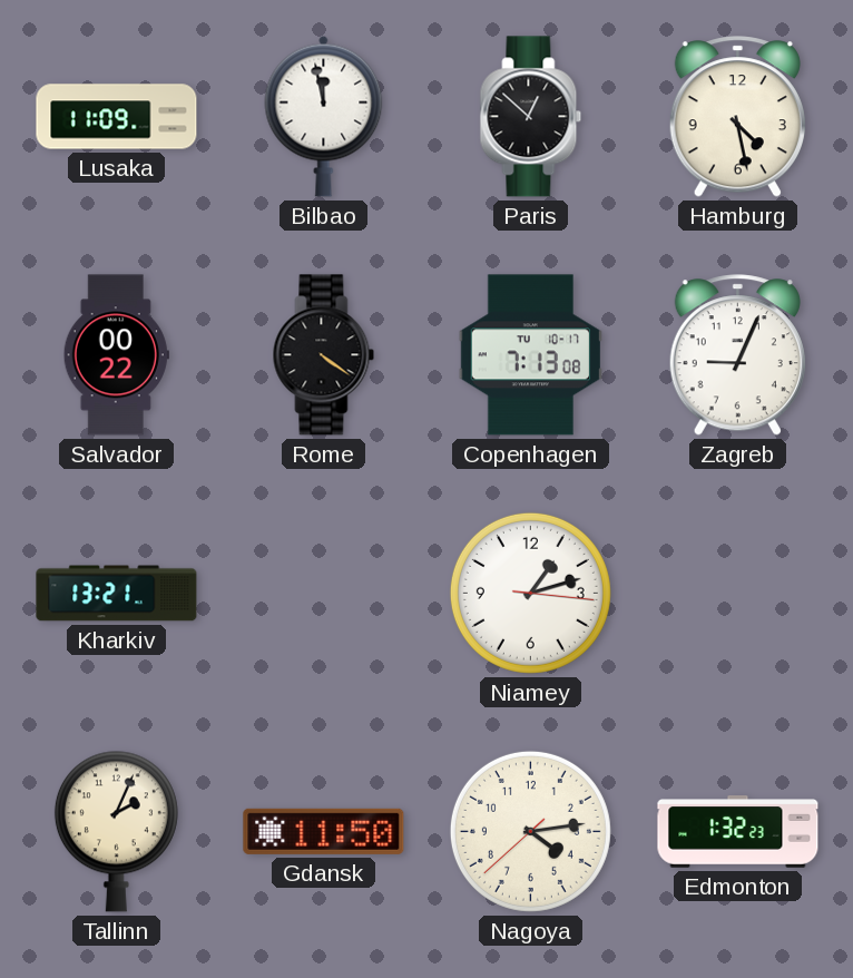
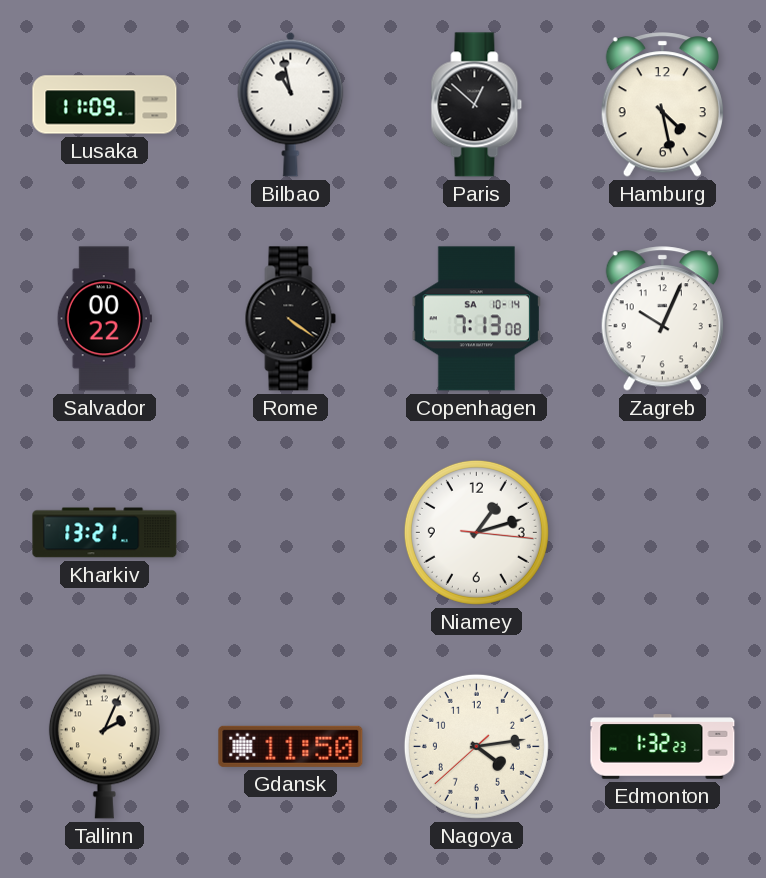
Bilbao: 11:58 -> 10:58
Copenhagen date: TU 10-17 -> SA 10-14
Zagreb: 9:04 -> 10:04
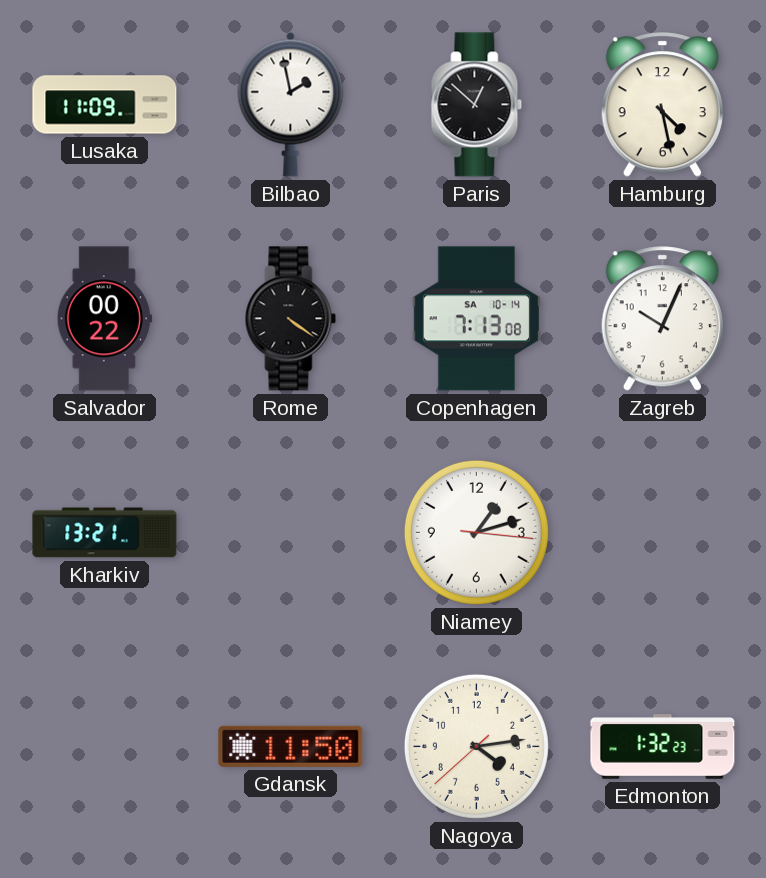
Bilbao: 10:58 -> 1:58
Tallinn: 2:04 -> none
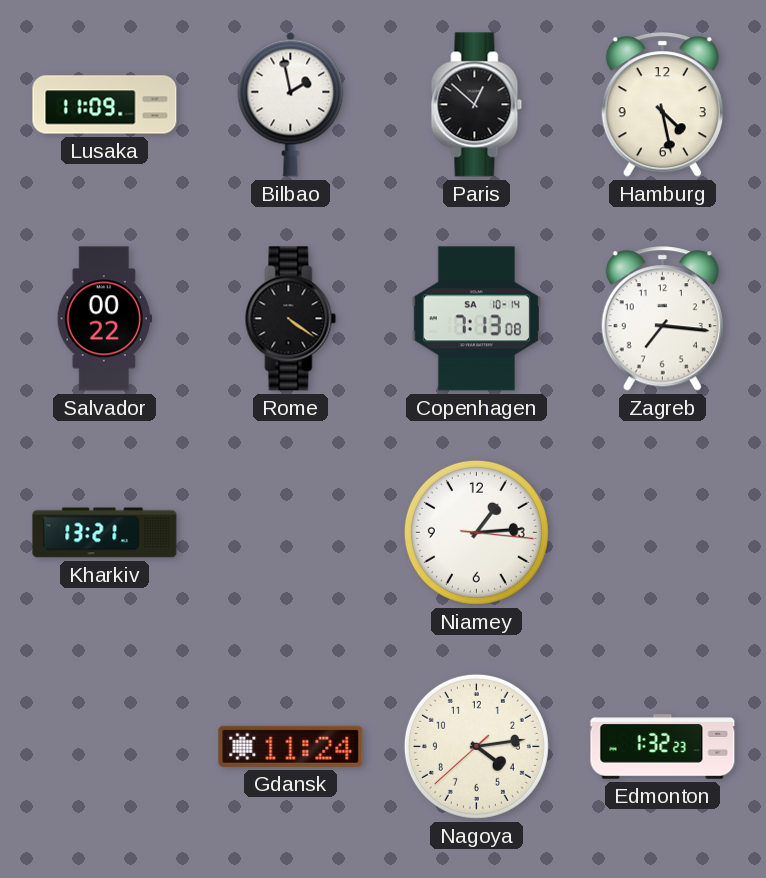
Zagreb: 10:04 -> 7:16
Niamey: 1:12 -> 1:14
Gdansk: 11:50 -> 11:24
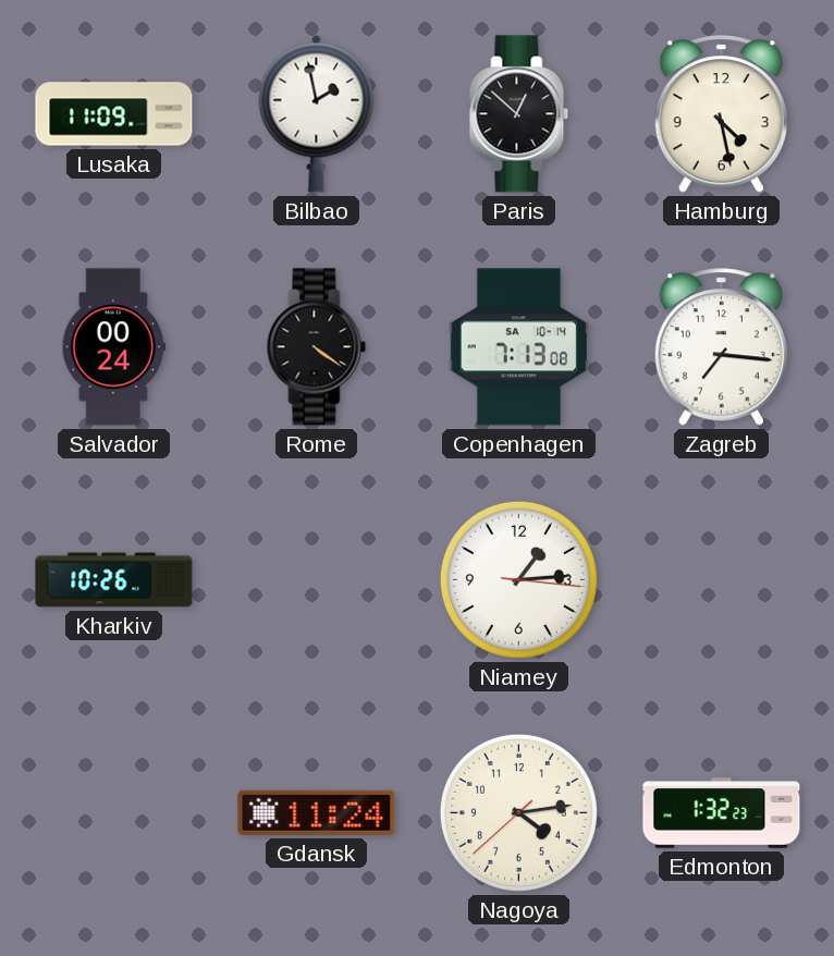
Salvador: 00:22 -> 00:24
Kharkiv: 13:21 -> 10:26
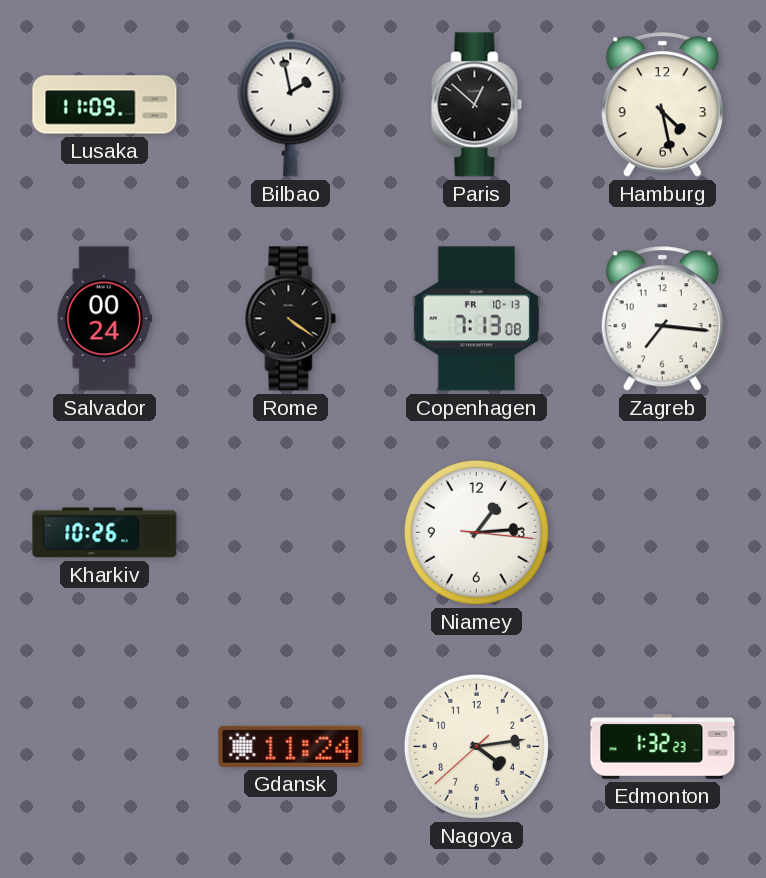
Copenhagen date: SA 10-14 -> FR 10-13
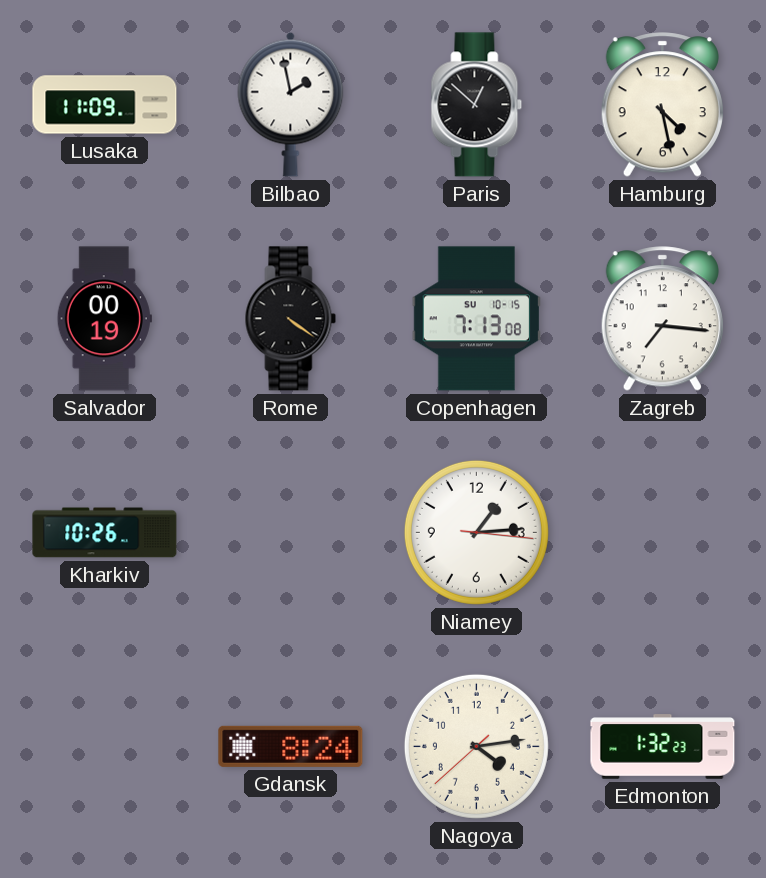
Salvador: 00:24 -> 00:19
Copenhagen date: FR 10-13 -> SU 10-15
Gdansk: 11:24 -> 8:24
